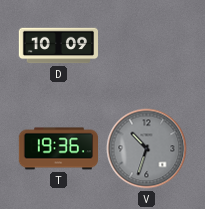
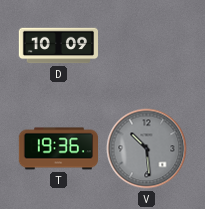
V: 10:33 -> 10:29
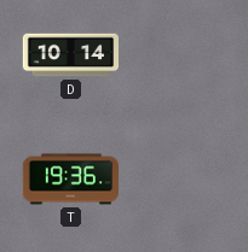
D: 10:09 -> 10:14
V: 10:29 -> none
